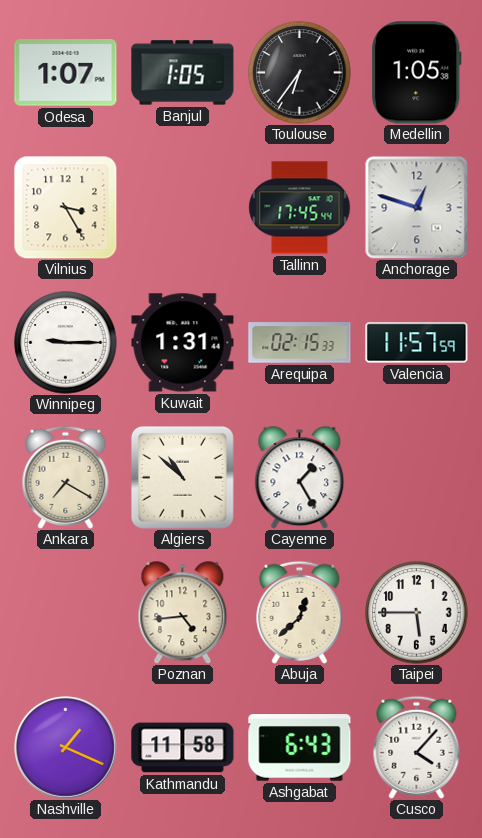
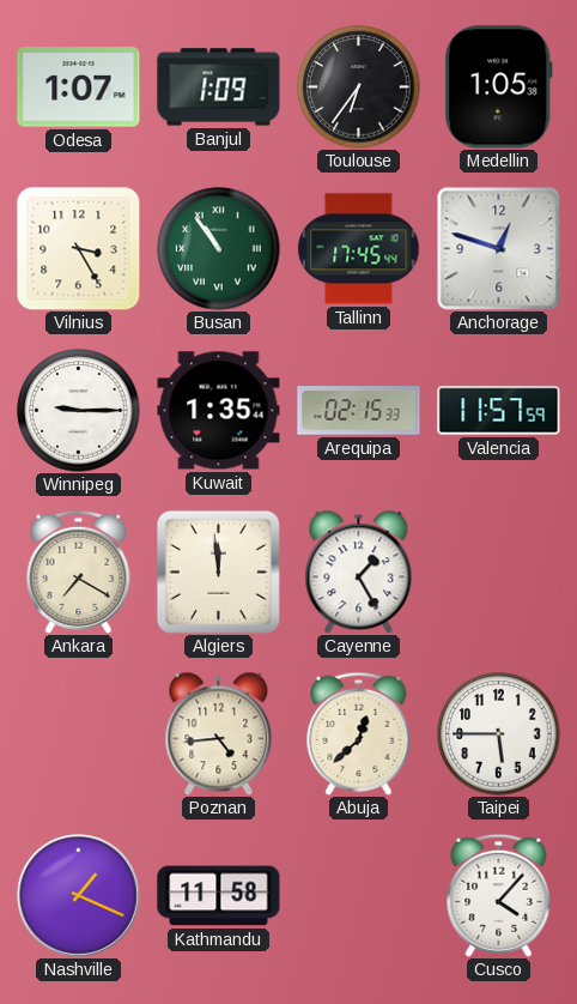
Banjul: 1:05 -> 1:09
Busan: none -> 10:54
Kuwait: 1:31 -> 1:35
Algiers: 10:52 -> 11:59
Ashgabat: 6:43 -> none
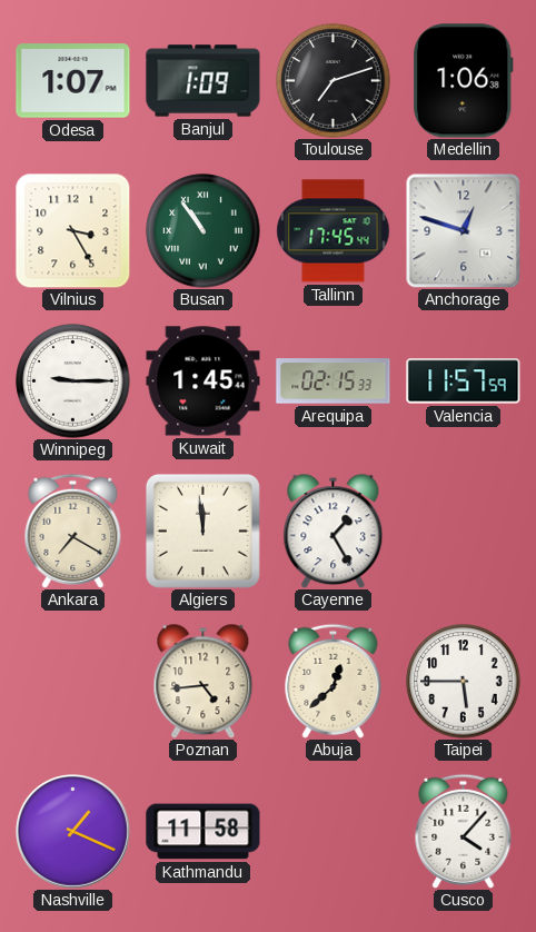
Toulouse: 6:36 -> 7:12
Medellin: 1:05 -> 1:06
Kuwait: 1:35 -> 1:45
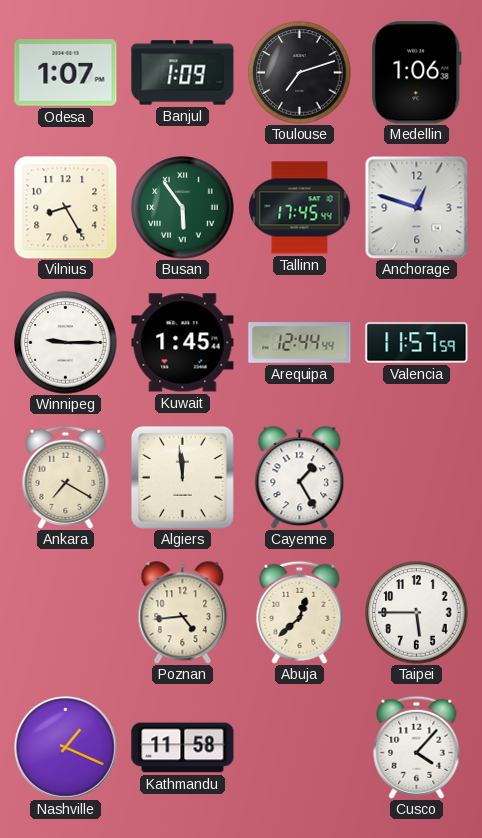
Vilnius: 3:25 -> 8:25
Busan: 10:54 -> 5:54
Arequipa: 02:15 -> 12:44
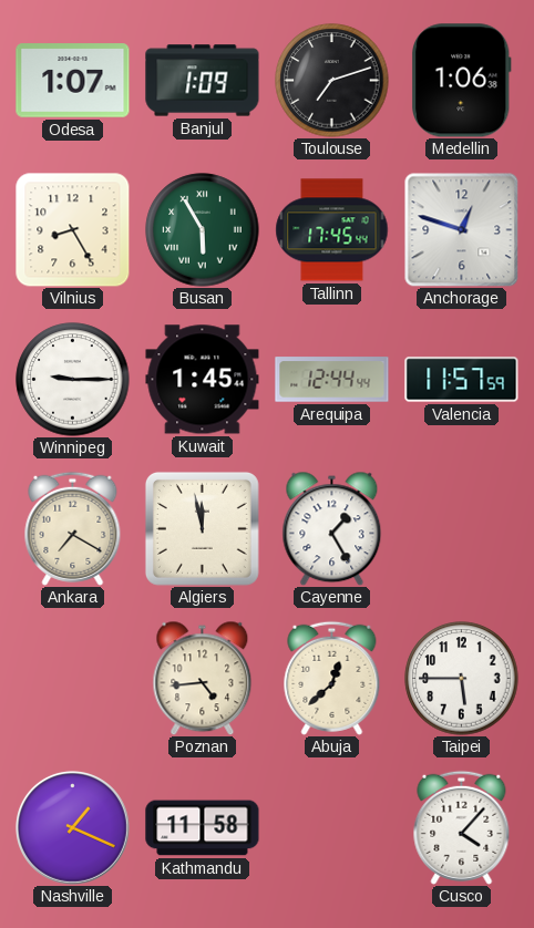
Busan: 5:54 -> 5:55
Algiers: 11:59 -> 11:58
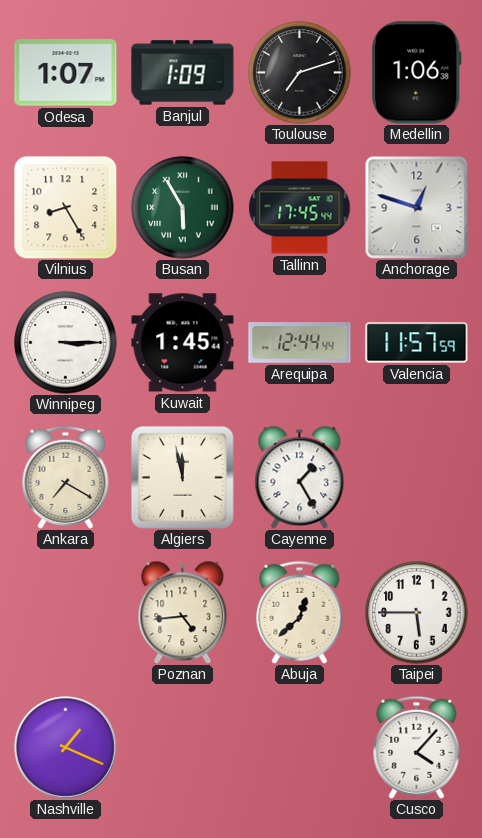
Winnipeg: 9:15 -> 3:15
Kathmandu: 11:58 -> none
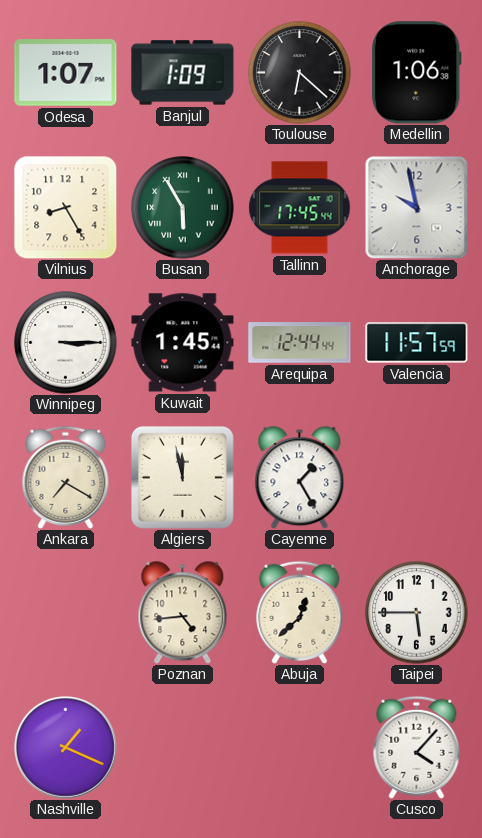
Toulouse: 7:12 -> 6:22
Anchorage: 12:48 -> 9:58
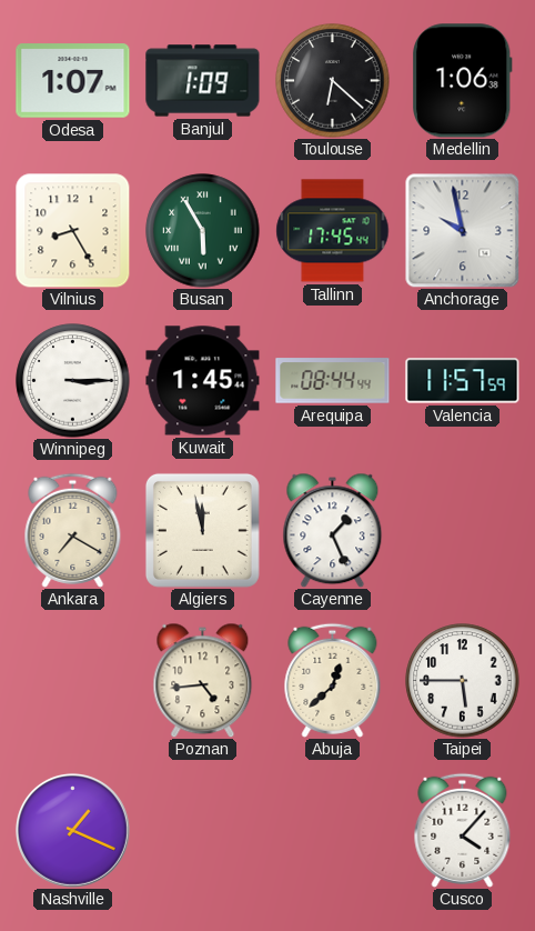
Arequipa: 12:44 -> 08:44
Cayenne: 1:25 -> 1:26
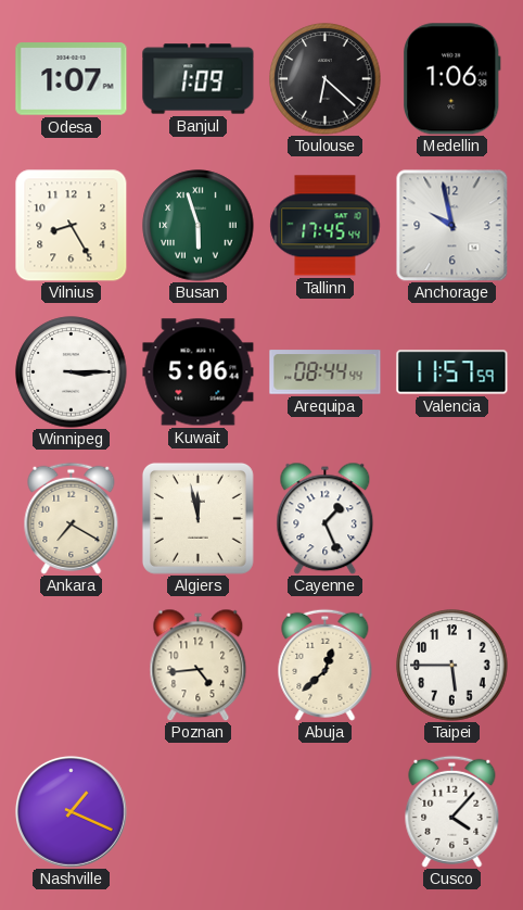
Busan: 5:55 -> 5:57
Kuwait: 1:45 -> 5:06
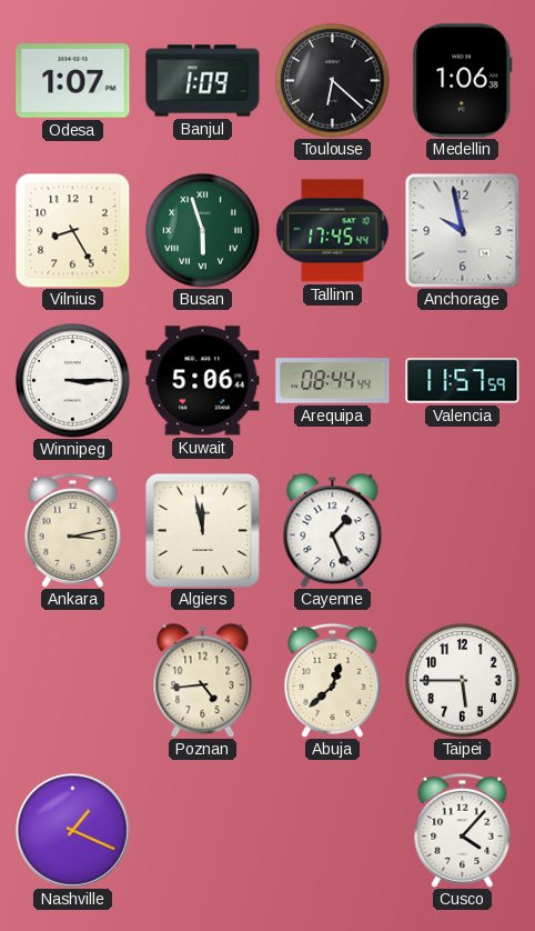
Ankara: 7:20 -> 3:13
